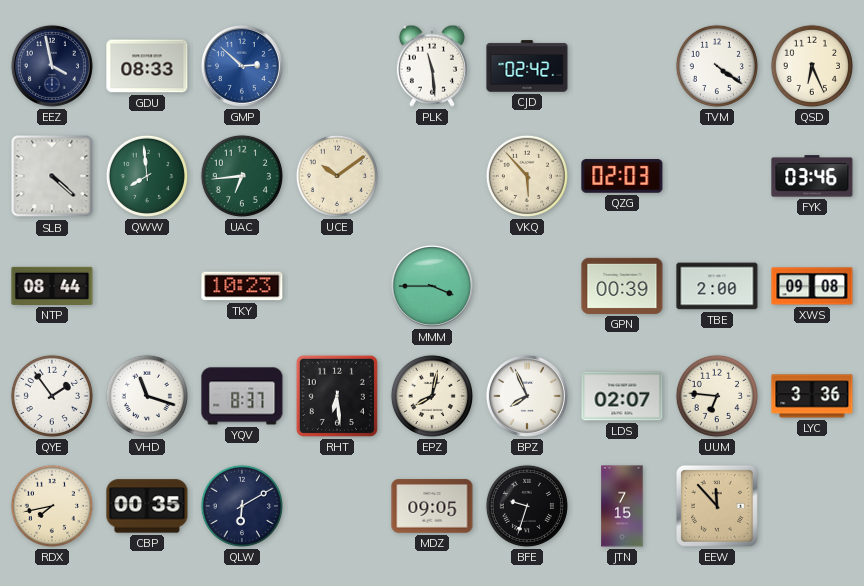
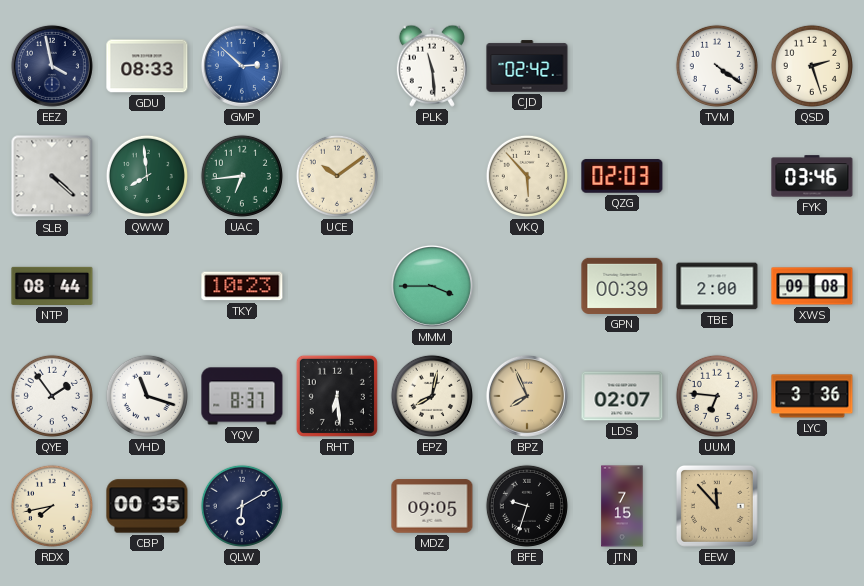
QSD: 6:26 -> 2:27
BPZ dial: white -> champagne
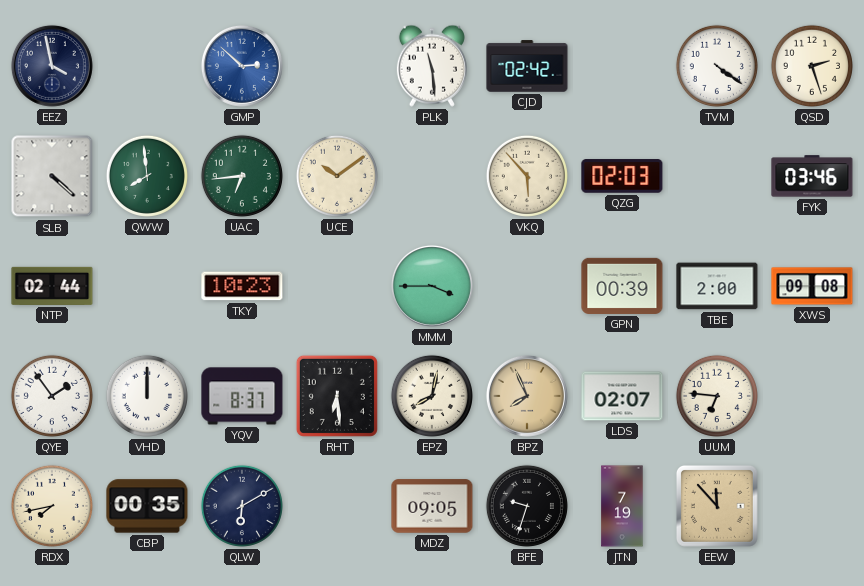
GDU: 08:33 -> none
NTP: 08:44 -> 02:44
VHD: 11:18 -> 12:00
LYC: 3:36 -> none
JTN: 7:15 -> 7:19
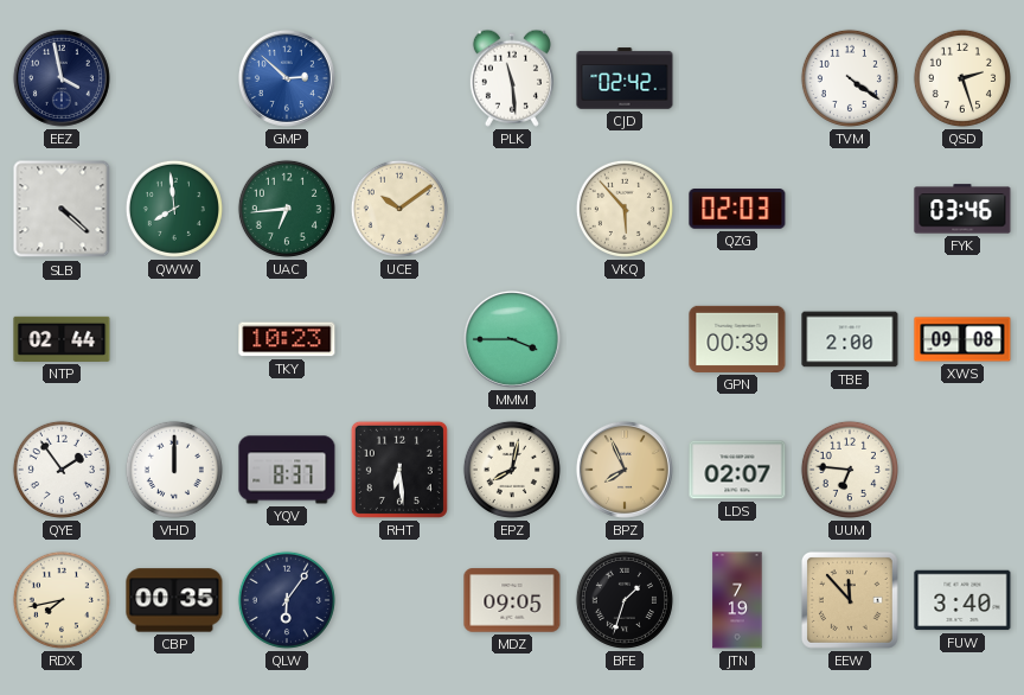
QLW: 6:10 -> 6:06
BFE: 9:33 -> 1:33
FUW: none -> 3:40
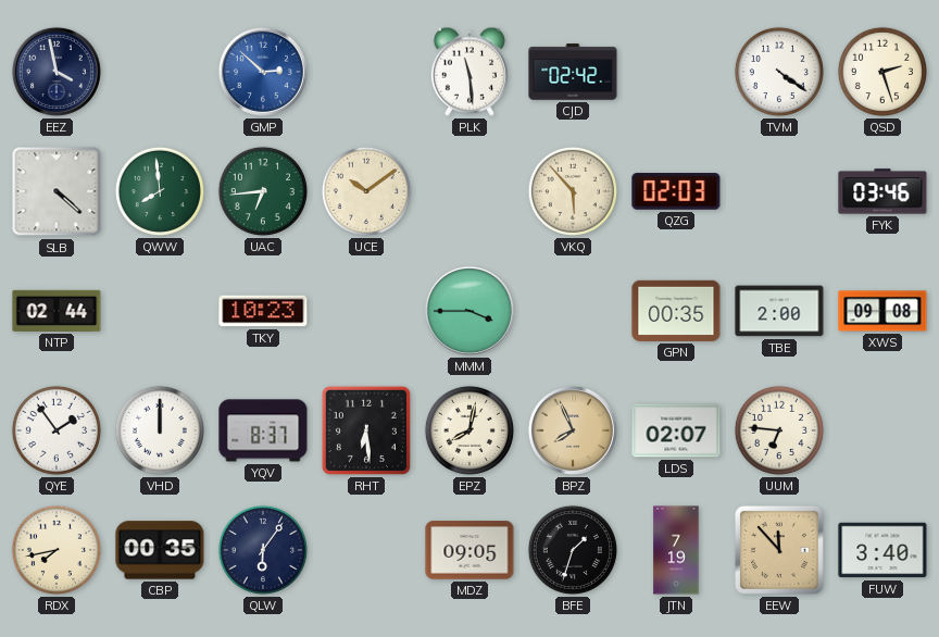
GPN: 00:39 -> 00:35
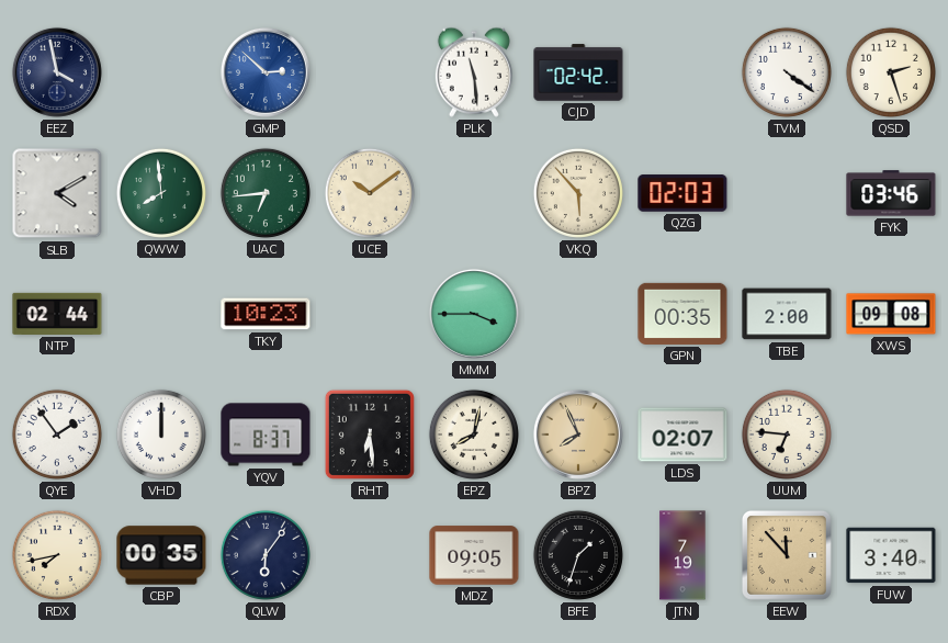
SLB: 4:22 -> 4:10
